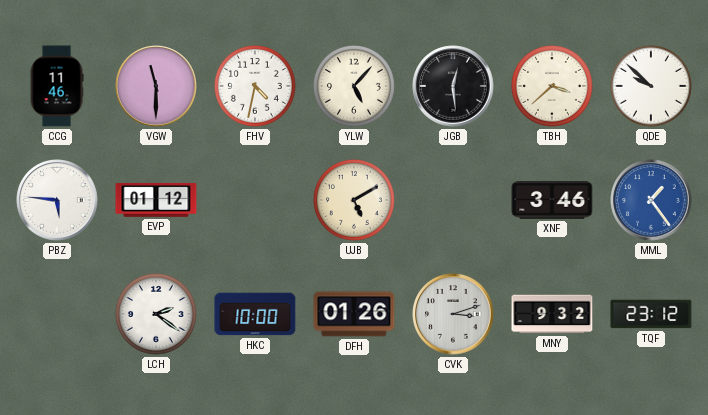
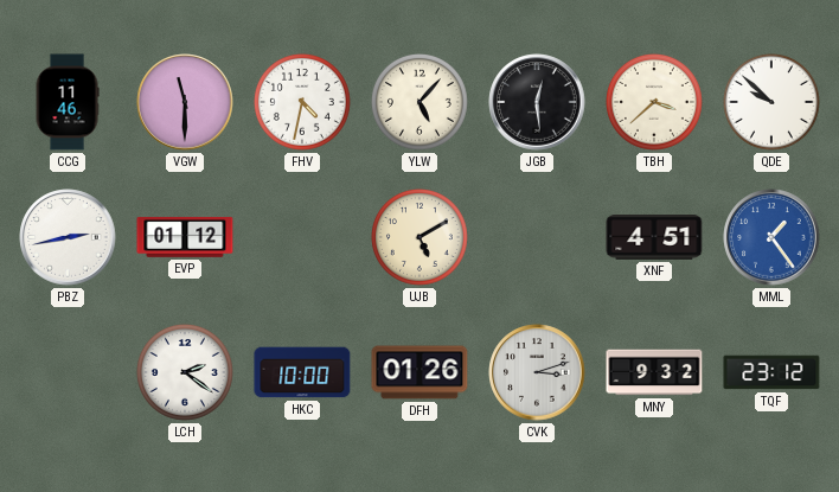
PBZ: 5:46 -> 2:43
XNF: 3:46 -> 4:51
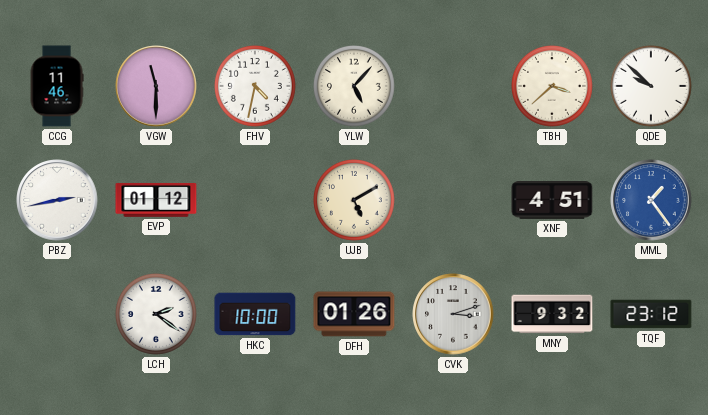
JGB: 12:29 -> none
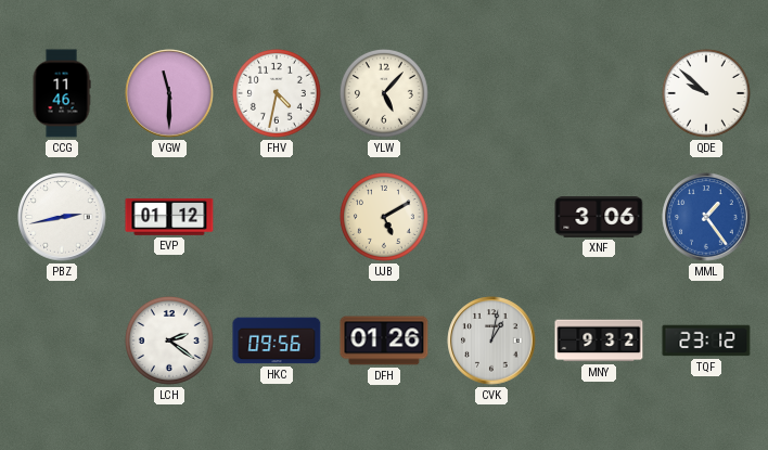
TBH: 3:38 -> none
XNF: 4:51 -> 3:06
HKC: 10:00 -> 09:56
CVK: 3:12 -> 1:02
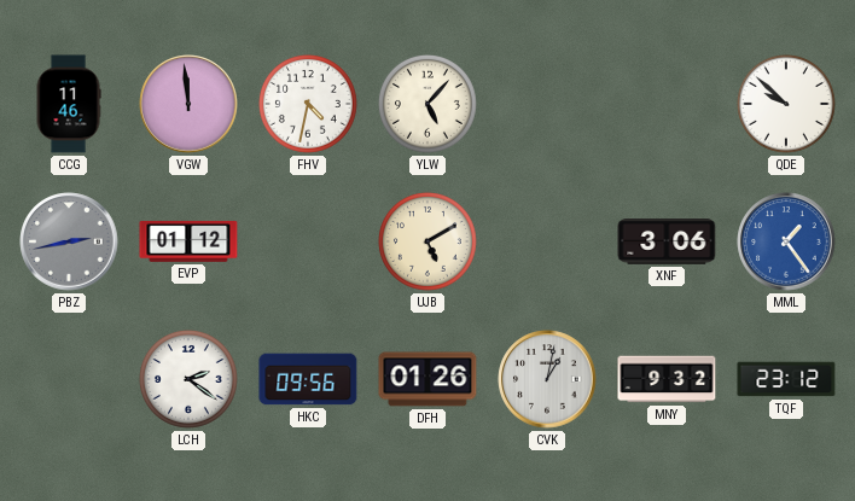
VGW: 11:30 -> 11:59
PBZ dial: white -> grey
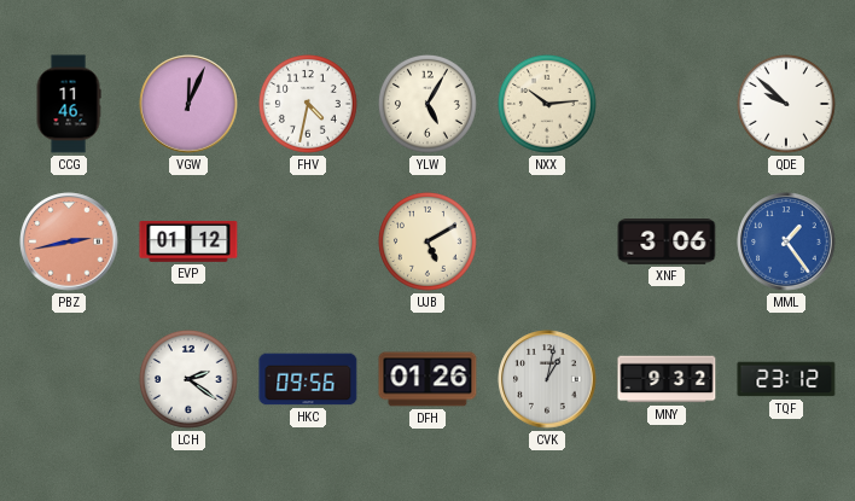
VGW: 11:59 -> 12:04
YLW: 5:07 -> 5:05
NXX: none -> 10:14
PBZ dial: grey -> salmon
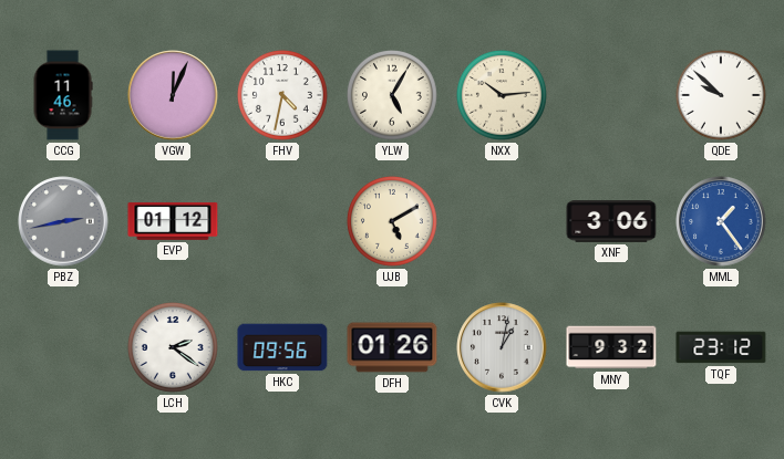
PBZ dial: salmon -> grey
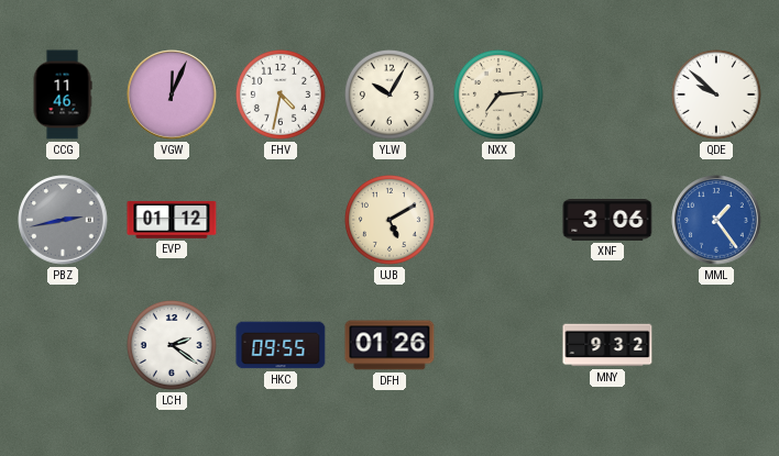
YLW: 5:05 -> 10:05
NXX: 10:14 -> 7:14
HKC: 09:56 -> 09:55
CVK: 1:02 -> none
TQF: 23:12 -> none
